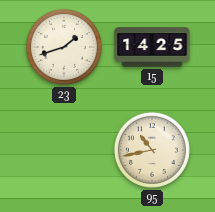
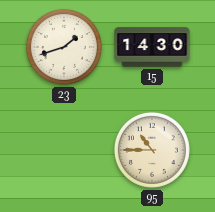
15: 14:25 -> 14:30
95: 10:43 -> 10:45
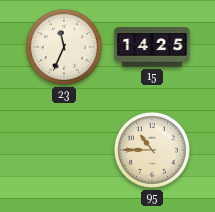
23: 1:42 -> 11:34
15: 14:30 -> 14:25
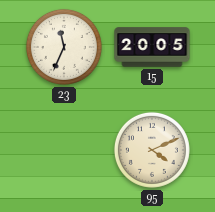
15: 14:25 -> 20:05
95: 10:45 -> 4:11
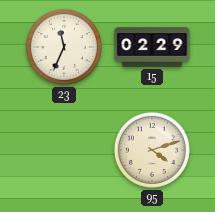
15: 20:05 -> 02:29
95: 4:11 -> 4:12
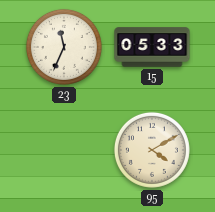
15: 02:29 -> 05:33
95: 4:12 -> 4:10
